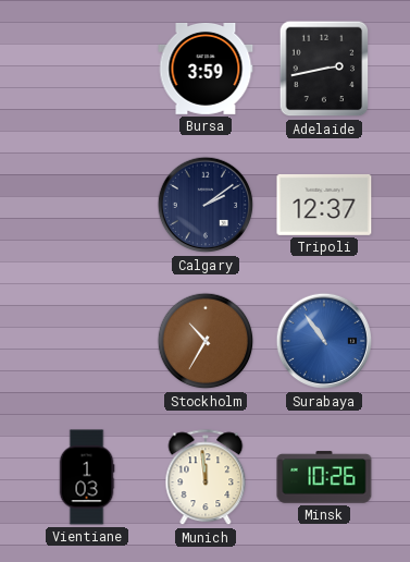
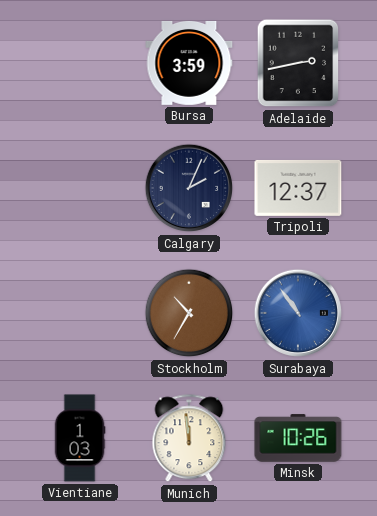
Calgary: 2:09 -> 2:04
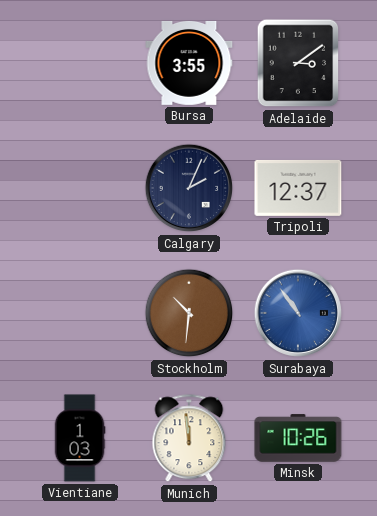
Bursa: 3:59 -> 3:55
Adelaide: 2:43 -> 3:09
Stockholm: 10:35 -> 10:31
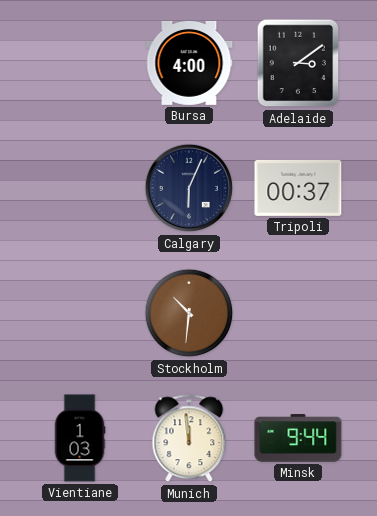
Bursa: 3:55 -> 4:00
Calgary: 2:04 -> 6:04
Tripoli: 12:37 -> 00:37
Surabaya: 10:54 -> none
Minsk: 10:26 -> 9:44
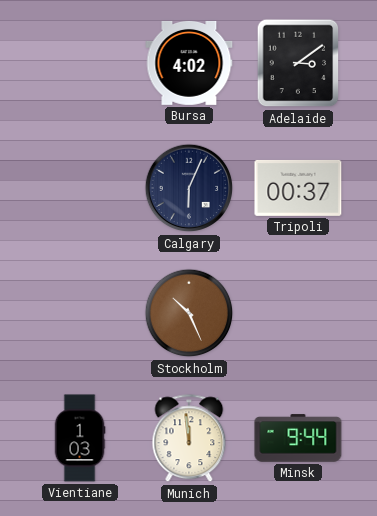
Bursa: 4:00 -> 4:02
Stockholm: 10:31 -> 10:26
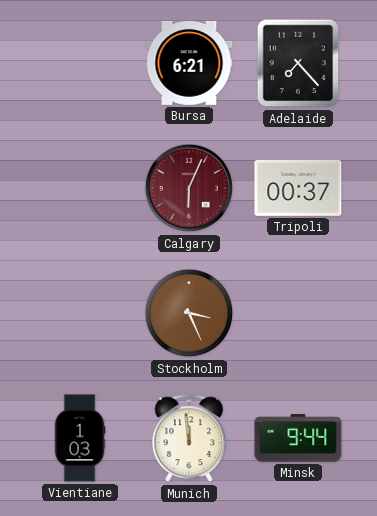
Bursa: 4:02 -> 6:21
Adelaide: 3:09 -> 7:23
Calgary dial: navy -> burgundy
Stockholm: 10:26 -> 3:26
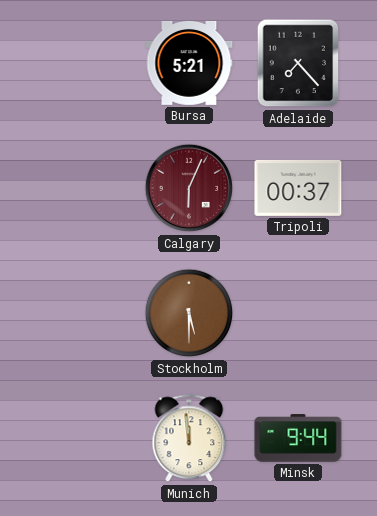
Bursa: 6:21 -> 5:21
Stockholm: 3:26 -> 5:30
Vientiane: 1:03 -> none
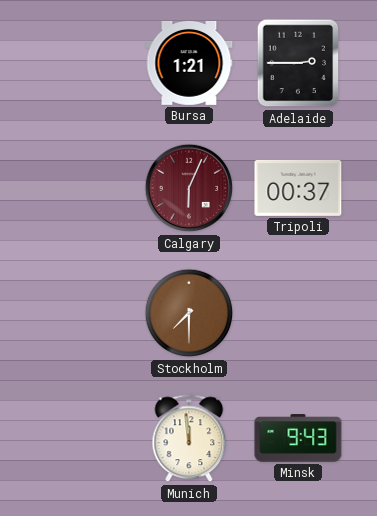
Bursa: 5:21 -> 1:21
Adelaide: 7:23 -> 2:45
Stockholm: 5:30 -> 7:30
Minsk: 9:44 -> 9:43
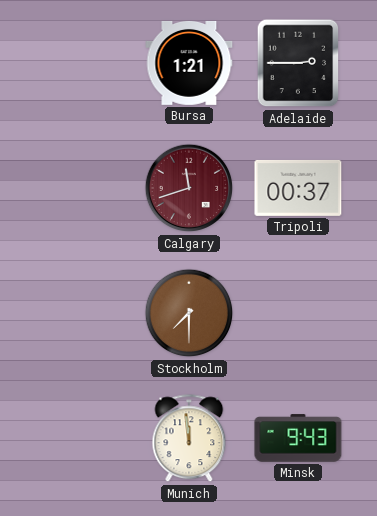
Calgary: 6:04 -> 11:42
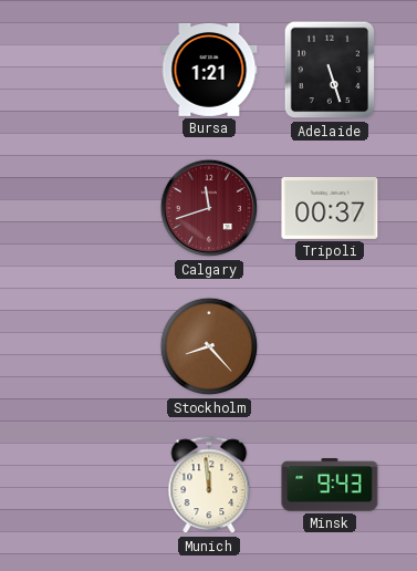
Adelaide: 2:45 -> 5:27
Stockholm: 7:30 -> 8:23
